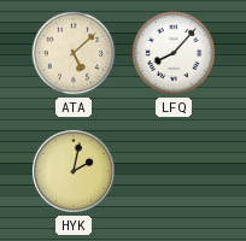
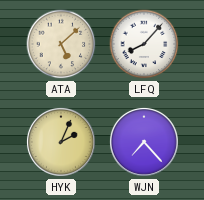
HYK: 2:02 -> 2:04
WJN: none -> 7:23
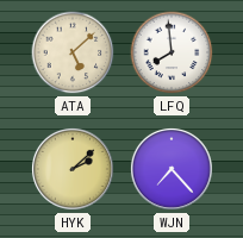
LFQ: 8:07 -> 7:59
HYK: 2:04 -> 2:08
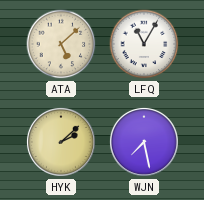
LFQ: 7:59 -> 11:05
WJN: 7:23 -> 7:28
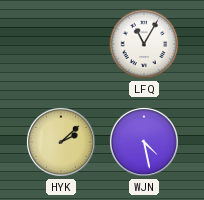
ATA: 5:08 -> none
WJN: 7:28 -> 4:28
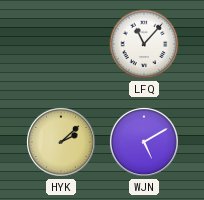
LFQ: 11:05 -> 11:07
WJN: 4:28 -> 5:10
